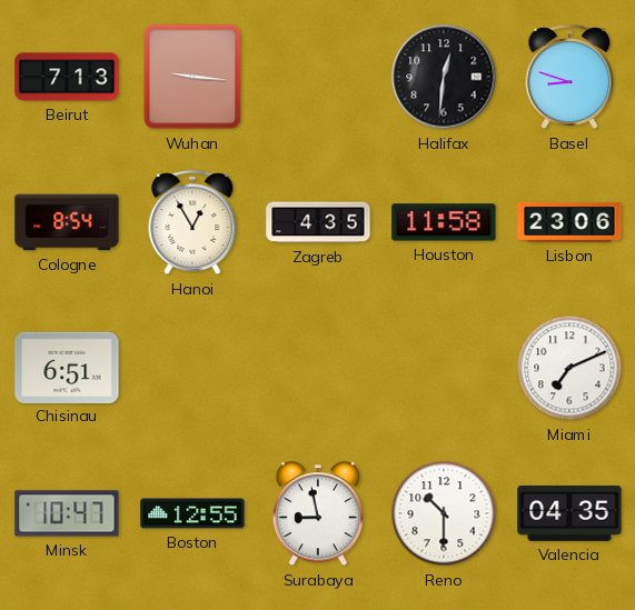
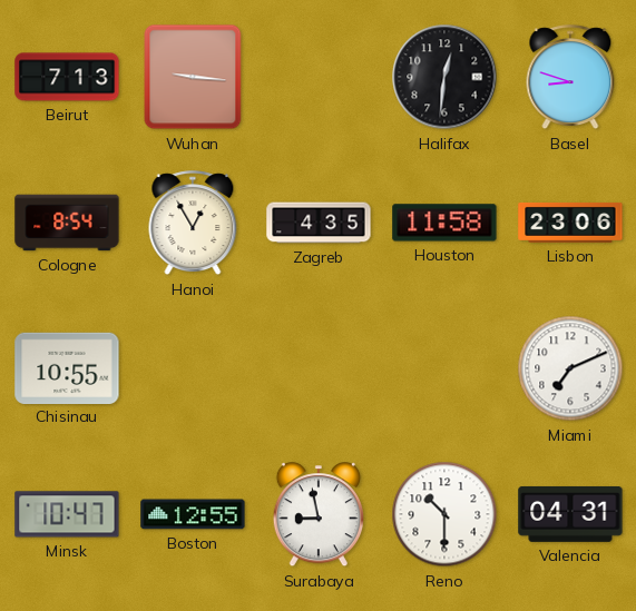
Chisinau: 6:51 -> 10:55
Valencia: 04:35 -> 04:31
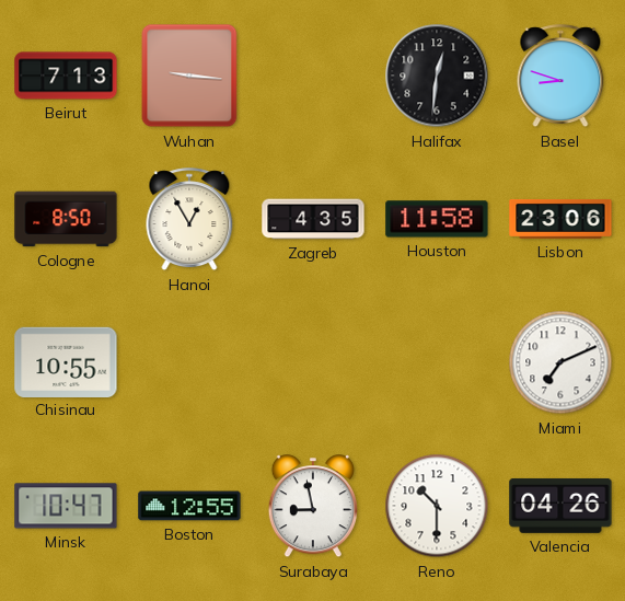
Cologne: 8:54 -> 8:50
Valencia: 04:31 -> 04:26
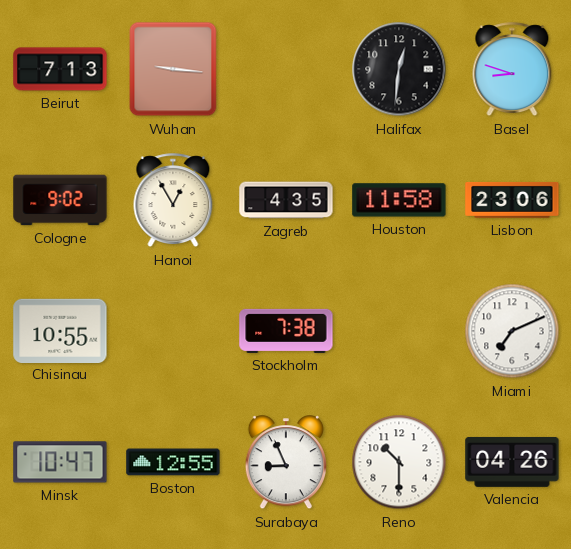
Cologne: 8:50 -> 9:02
Stockholm: none -> 7:38
Surabaya: 8:58 -> 8:56
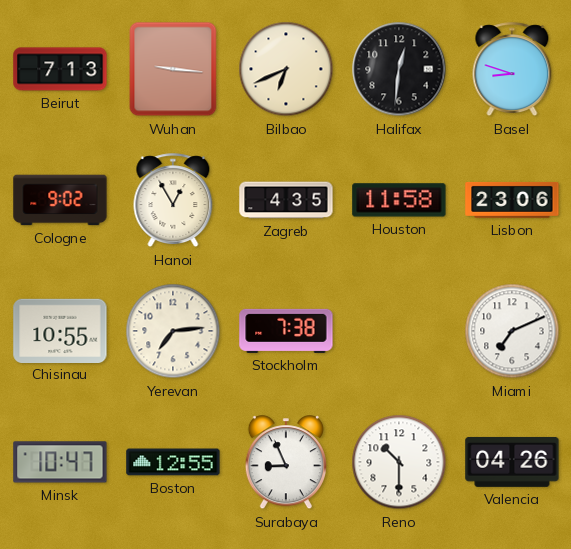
Bilbao: none -> 6:41
Yerevan: none -> 7:14
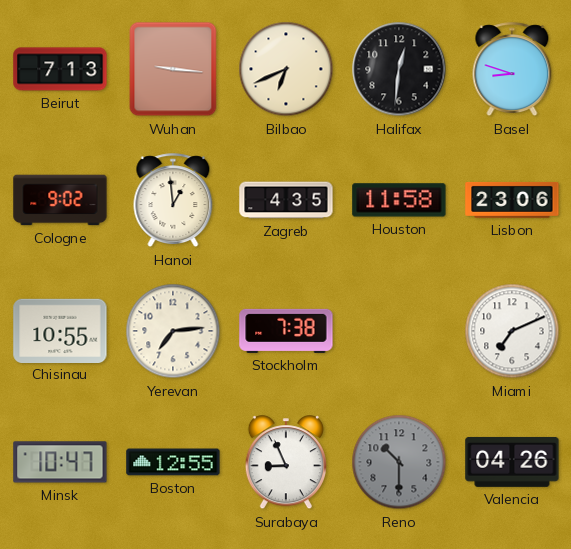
Hanoi: 12:55 -> 12:59
Reno dial: white -> grey
